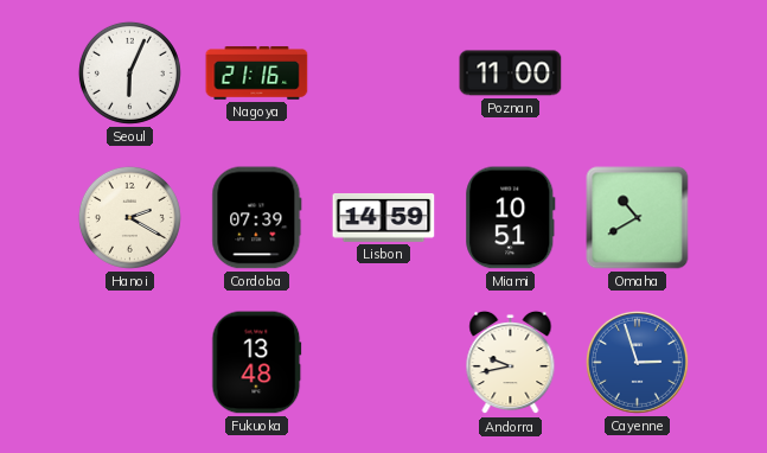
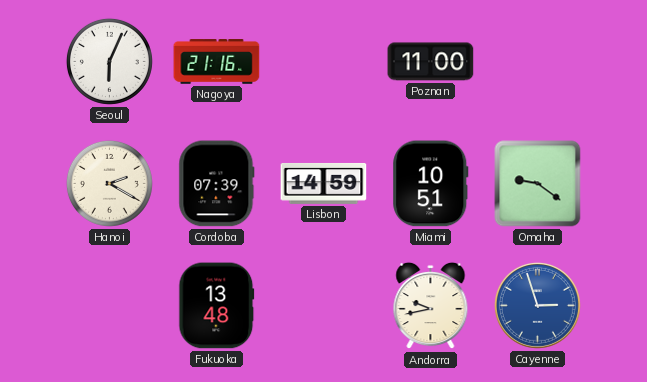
Omaha: 10:40 -> 9:21
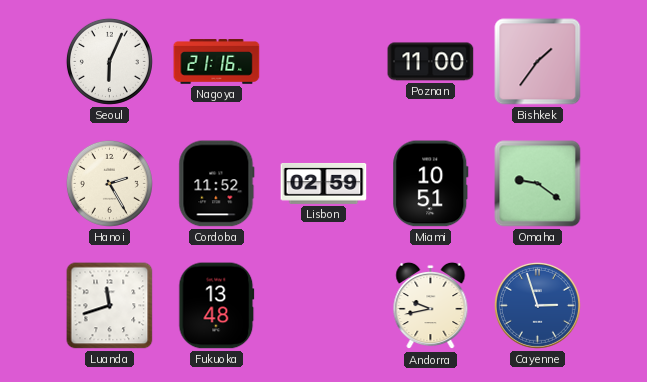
Bishkek: none -> 1:36
Hanoi: 2:20 -> 2:25
Cordoba: 07:39 -> 11:52
Lisbon: 14:59 -> 02:59
Luanda: none -> 11:42
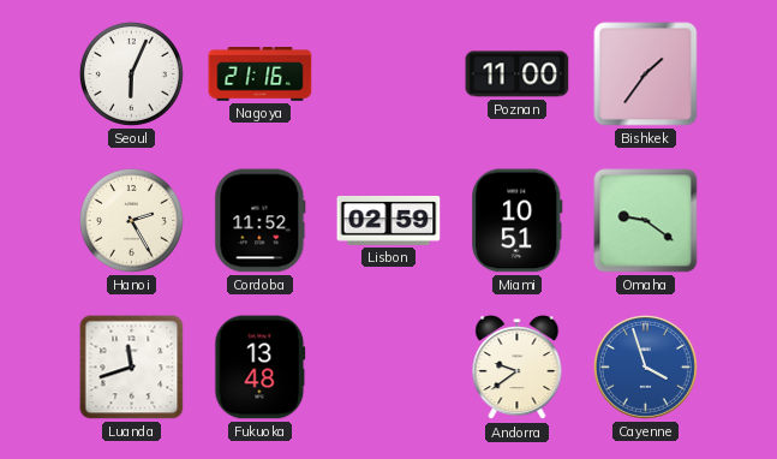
Andorra: 9:43 -> 9:39
Cayenne: 2:57 -> 3:57
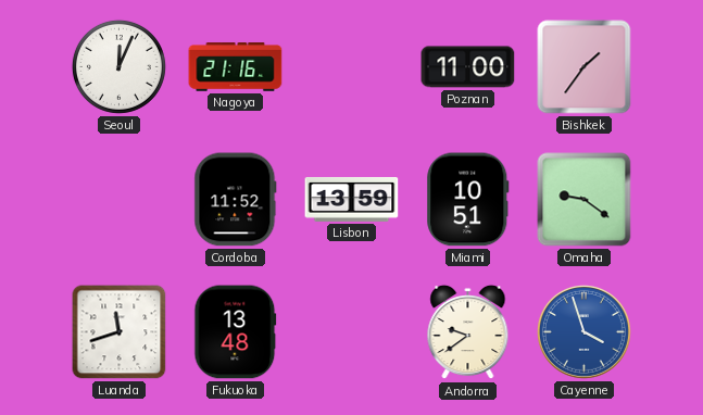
Seoul: 6:04 -> 12:04
Hanoi: 2:25 -> none
Lisbon: 02:59 -> 13:59
